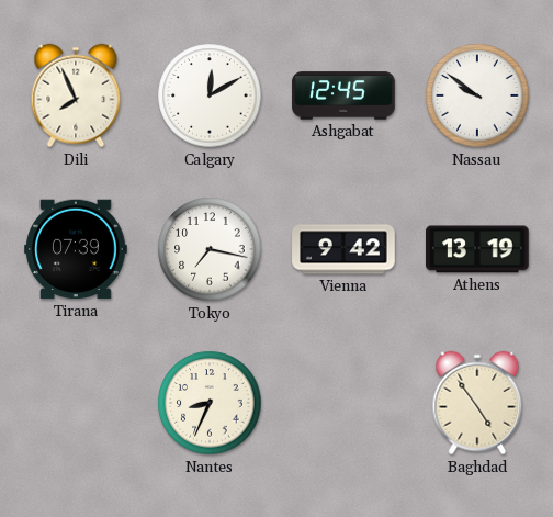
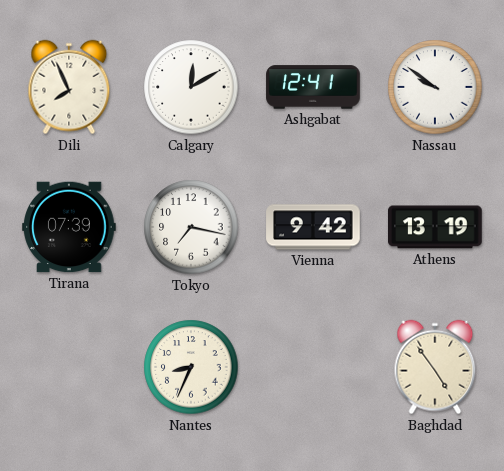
Ashgabat: 12:45 -> 12:41
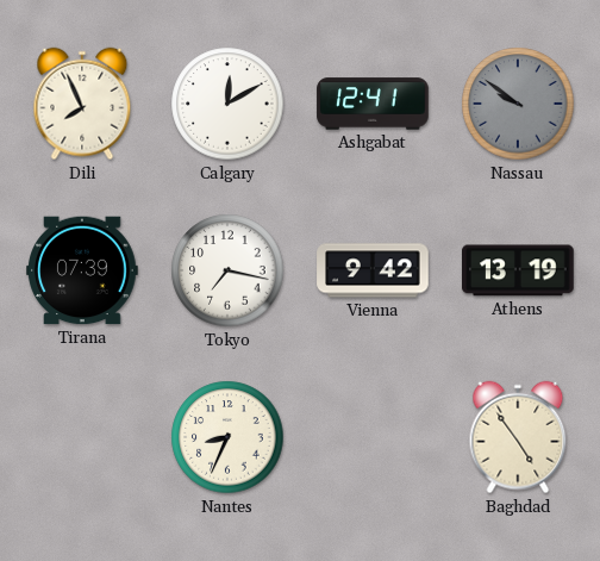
Nassau dial: white -> grey
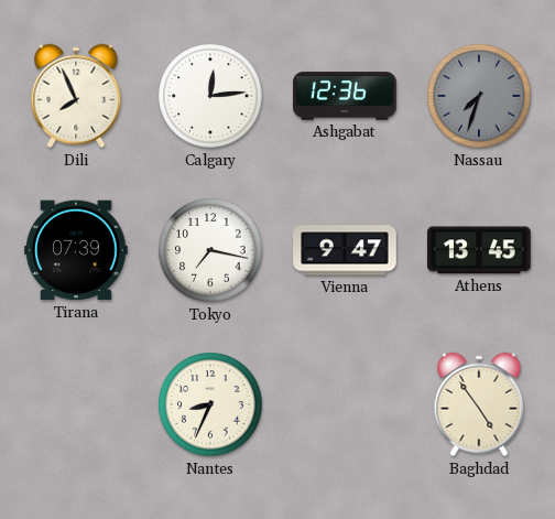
Calgary: 12:10 -> 12:14
Ashgabat: 12:41 -> 12:36
Nassau: 9:51 -> 7:33
Vienna: 9:42 -> 9:47
Athens: 13:19 -> 13:45
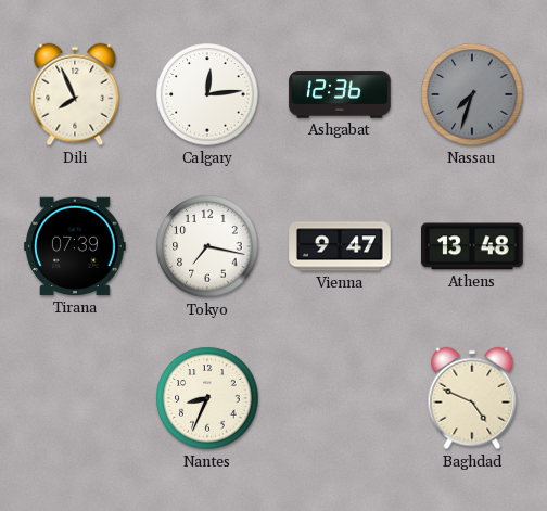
Athens: 13:45 -> 13:48
Baghdad: 4:54 -> 4:49
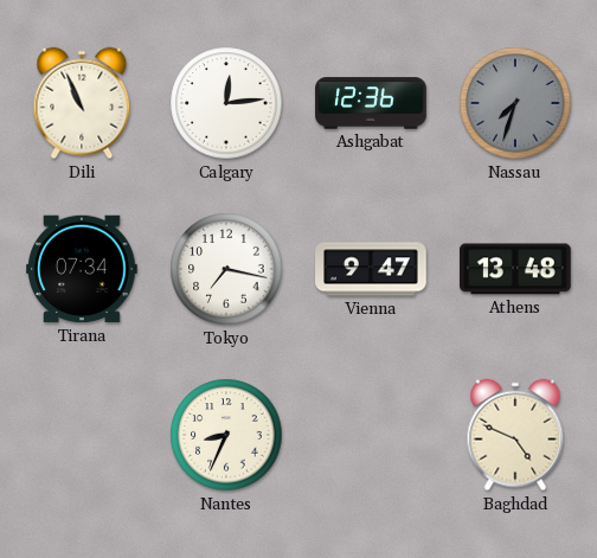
Dili: 7:56 -> 10:56
Tirana: 07:39 -> 07:34
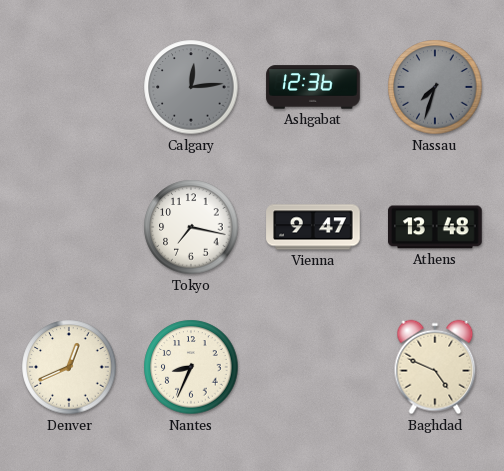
Dili: 10:56 -> none
Calgary dial: white -> grey
Tirana: 07:34 -> none
Denver: none -> 12:41
